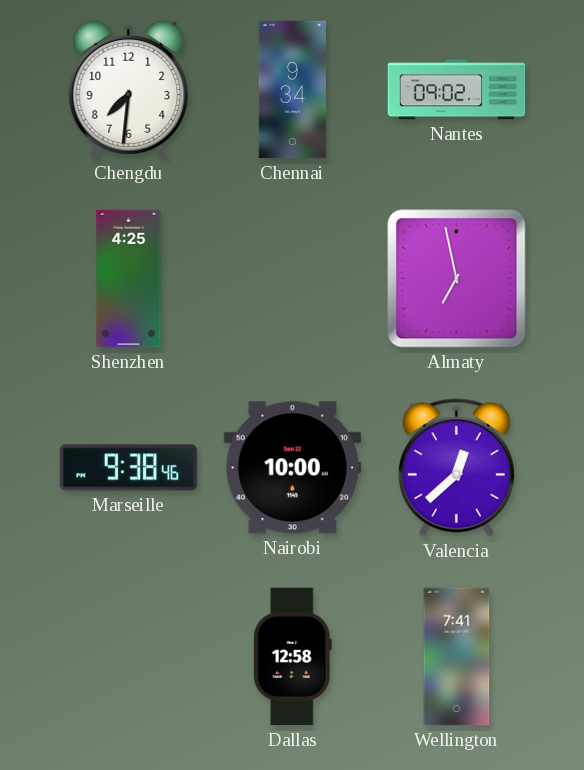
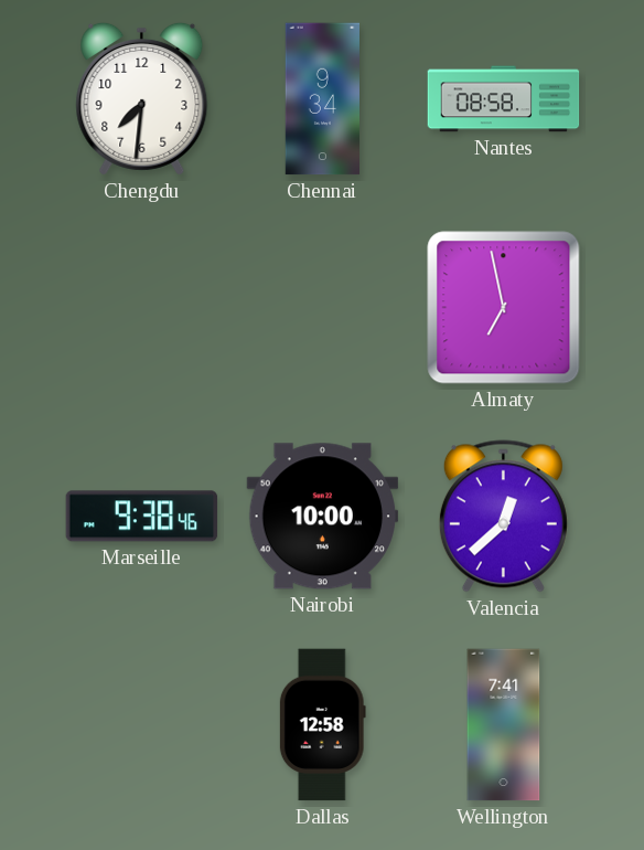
Nantes: 09:02 -> 08:58
Shenzhen: 4:25 -> none
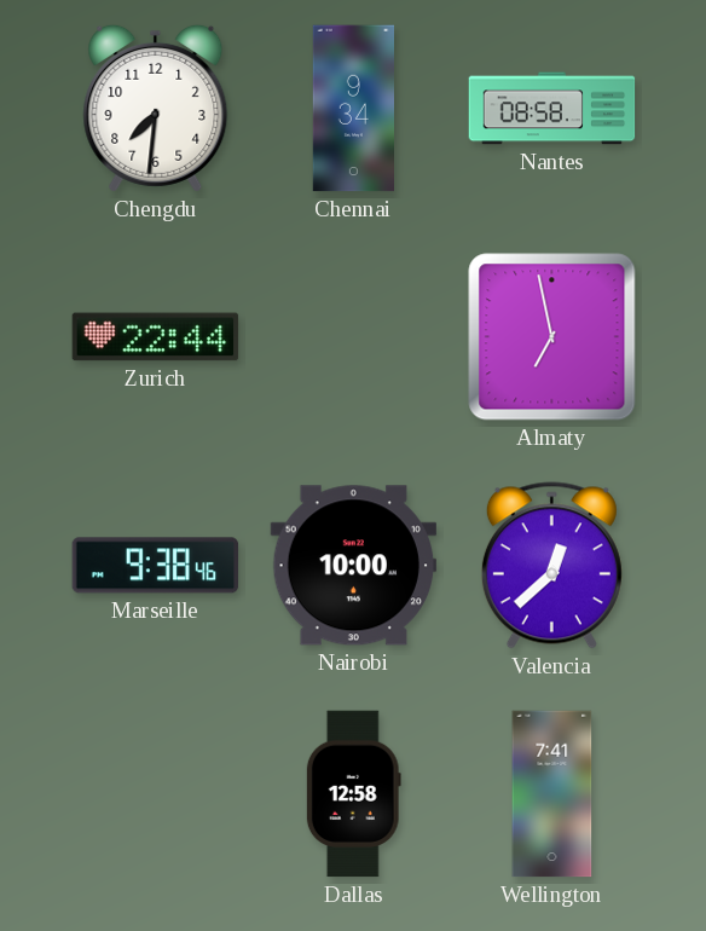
Zurich: none -> 22:44
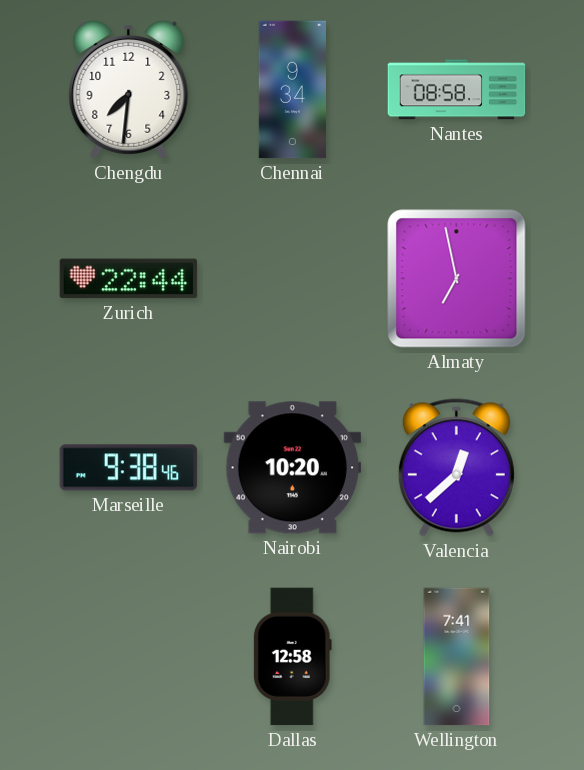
Nairobi: 10:00 -> 10:20
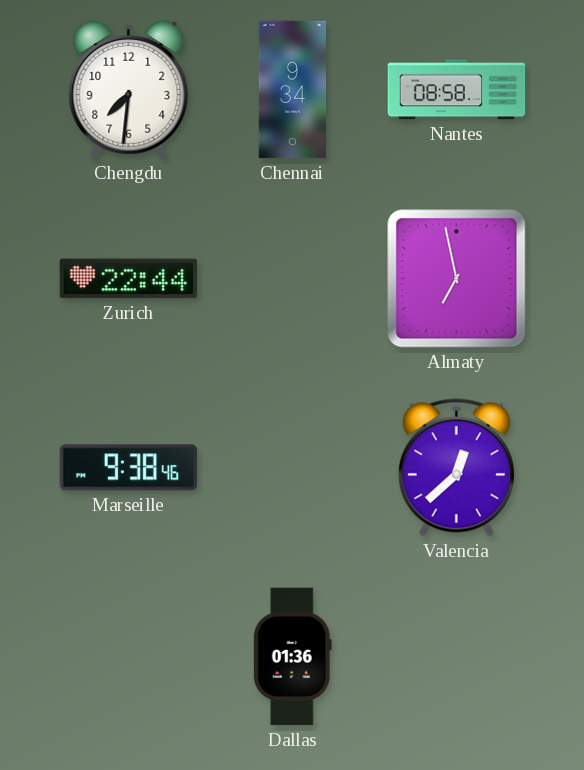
Nairobi: 10:20 -> none
Dallas: 12:58 -> 01:36
Wellington: 7:41 -> none
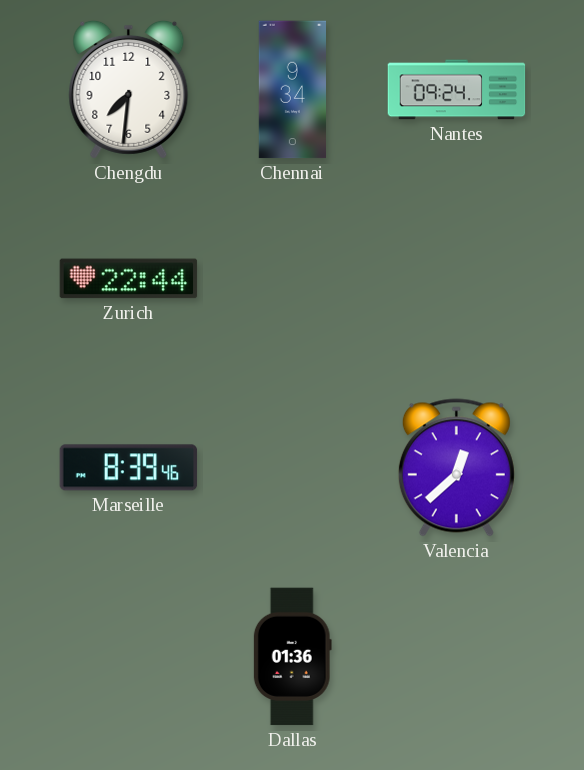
Nantes: 08:58 -> 09:24
Almaty: 6:58 -> none
Marseille: 9:38 -> 8:39
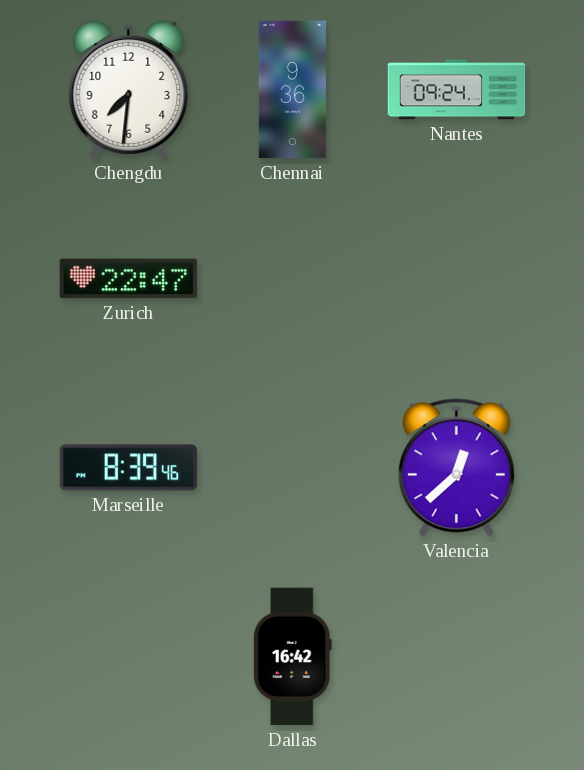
Chennai: 9:34 -> 9:36
Zurich: 22:44 -> 22:47
Dallas: 01:36 -> 16:42
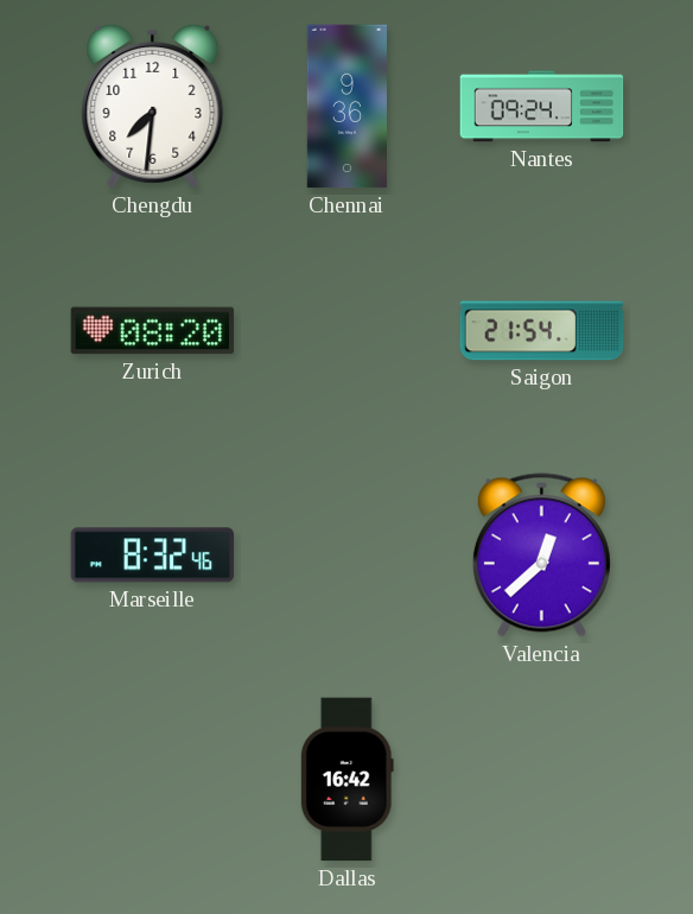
Zurich: 22:47 -> 08:20
Saigon: none -> 21:54
Marseille: 8:39 -> 8:32
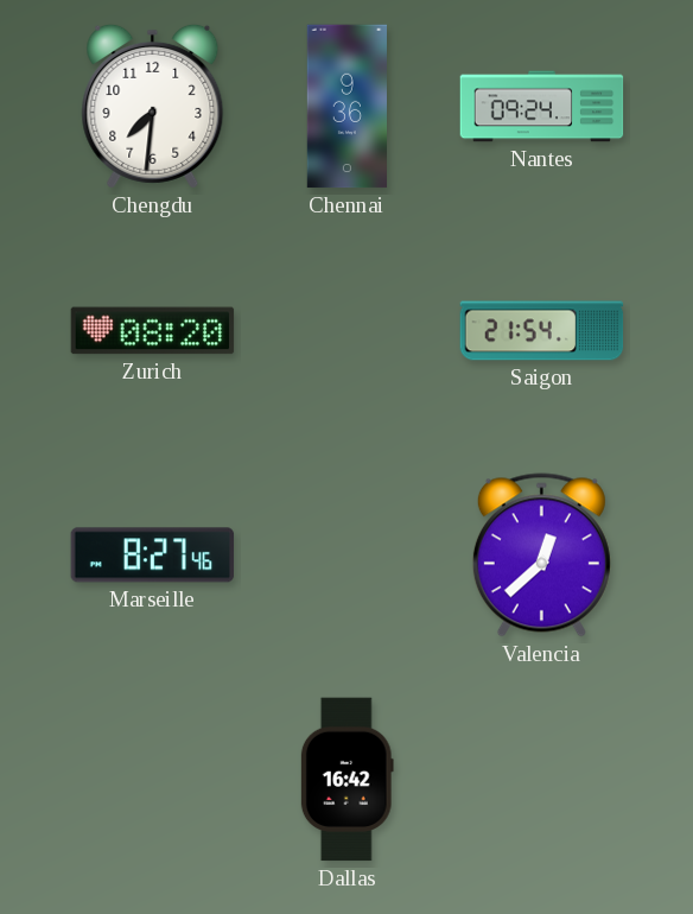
Marseille: 8:32 -> 8:27
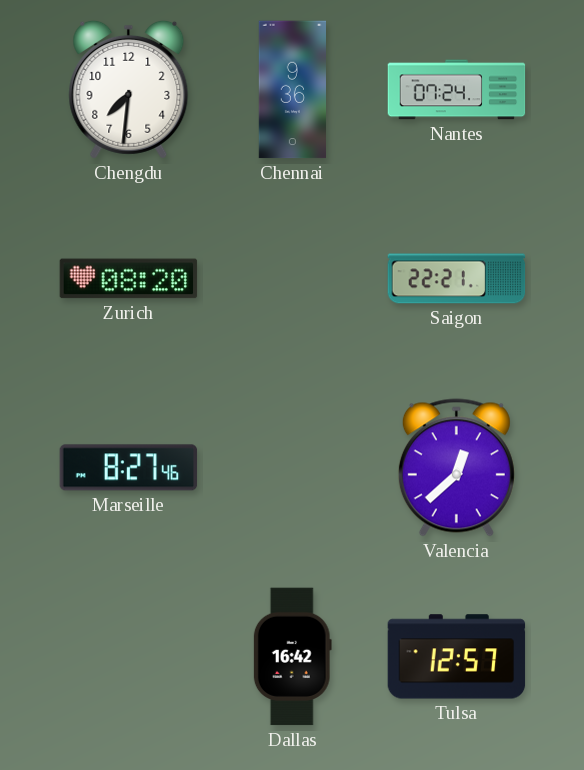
Nantes: 09:24 -> 07:24
Saigon: 21:54 -> 22:21
Tulsa: none -> 12:57
